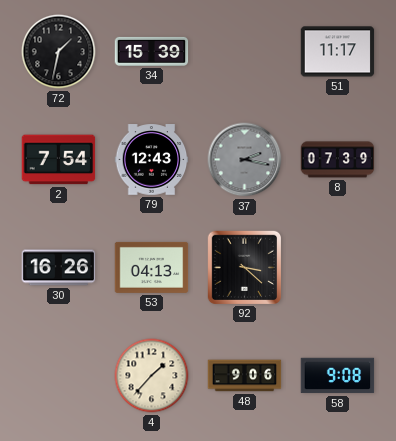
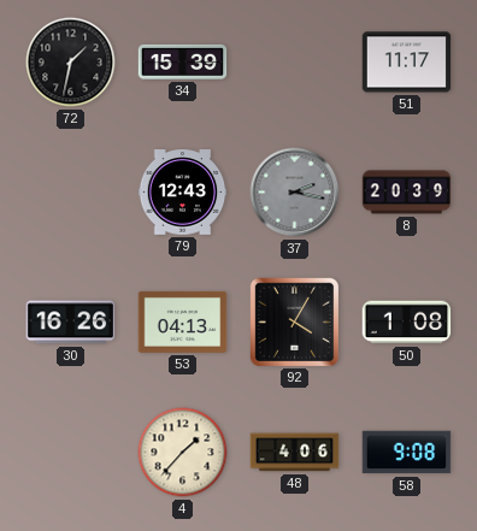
2: 7:54 -> none
8: 07:39 -> 20:39
92: 3:22 -> 4:05
50: none -> 1:08
48: 9:06 -> 4:06
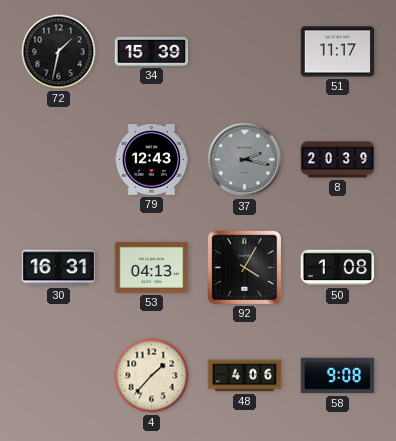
30: 16:26 -> 16:31
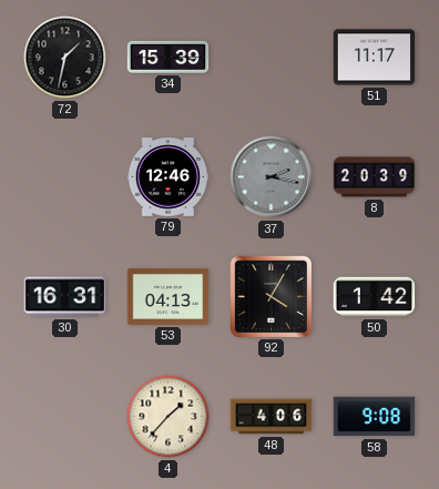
79: 12:43 -> 12:46
50: 1:08 -> 1:42
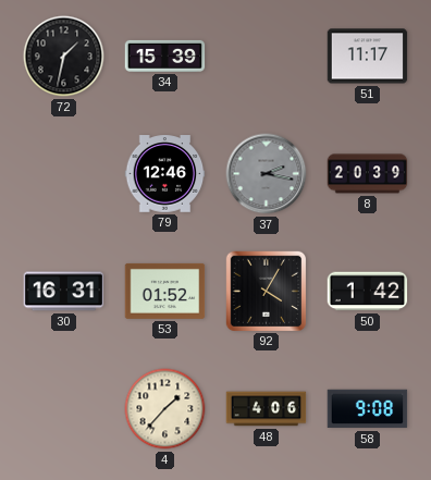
53: 04:13 -> 01:52
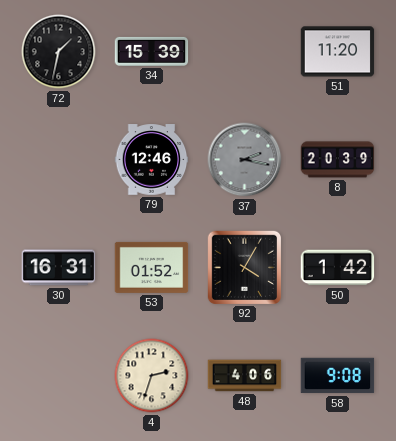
51: 11:17 -> 11:20
4: 1:37 -> 2:33
